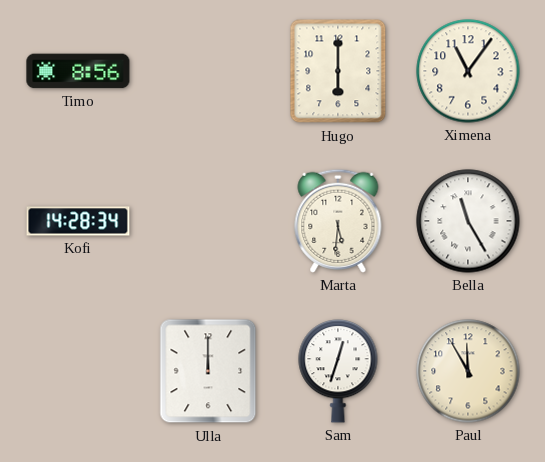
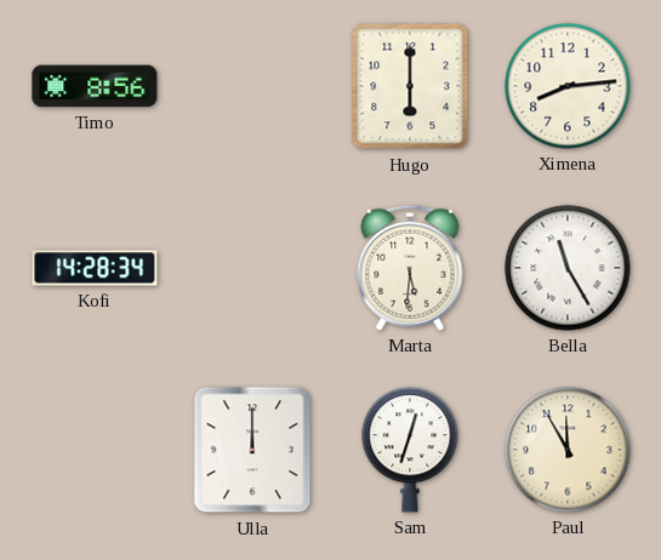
Ximena: 11:06 -> 8:14
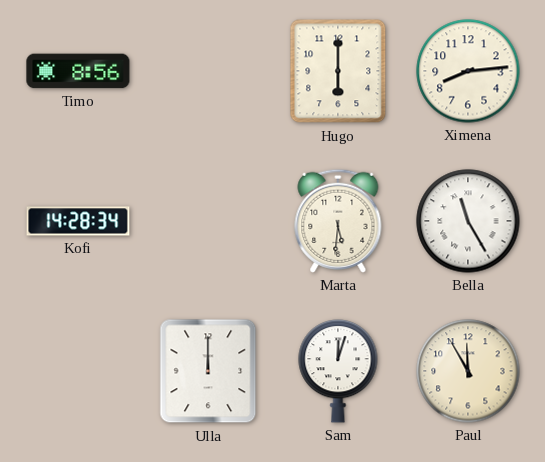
Sam: 12:33 -> 12:03
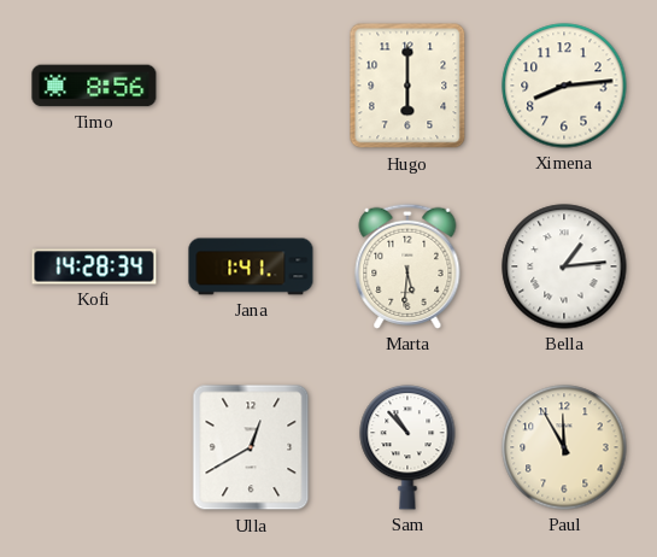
Jana: none -> 1:41
Bella: 11:25 -> 1:14
Ulla: 12:00 -> 12:40
Sam: 12:03 -> 10:53
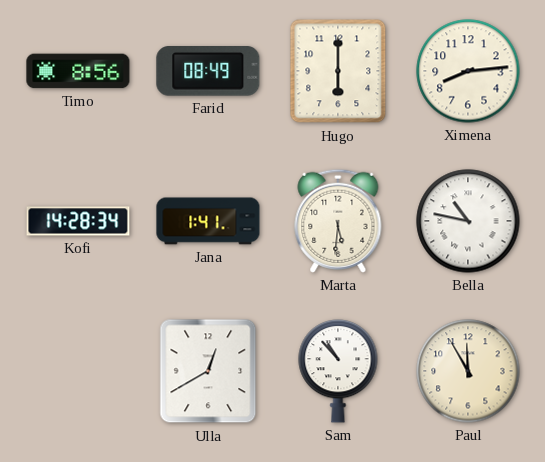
Farid: none -> 08:49
Bella: 1:14 -> 10:47
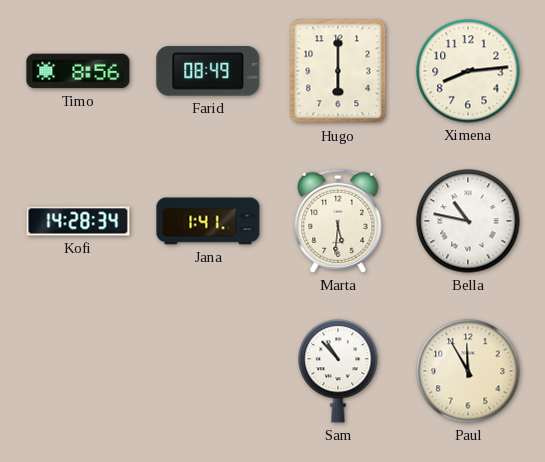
Ulla: 12:40 -> none
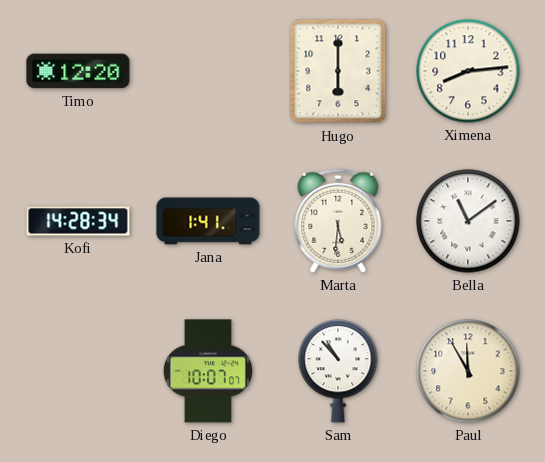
Timo: 8:56 -> 12:20
Farid: 08:49 -> none
Bella: 10:47 -> 11:09
Diego: none -> 10:07
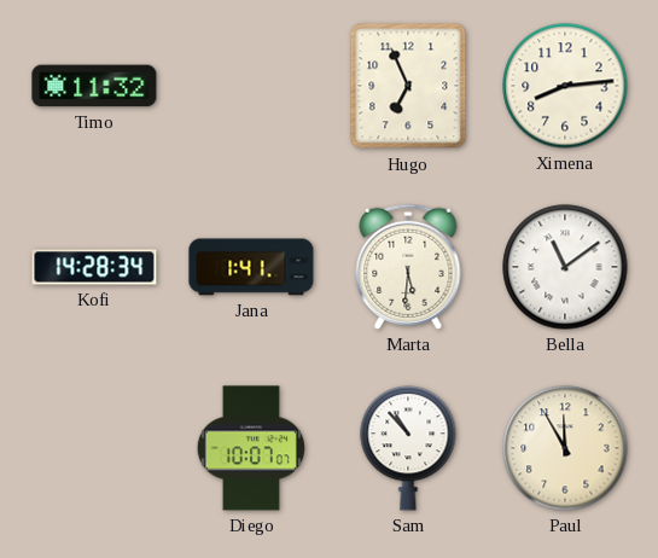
Timo: 12:20 -> 11:32
Hugo: 6:00 -> 6:56
